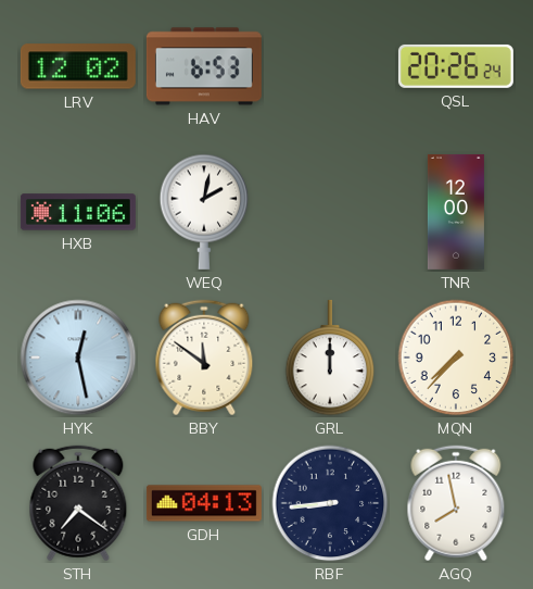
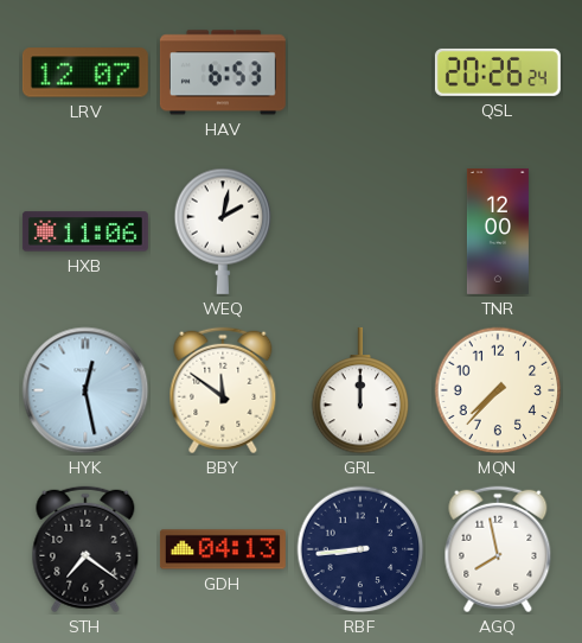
LRV: 12:02 -> 12:07
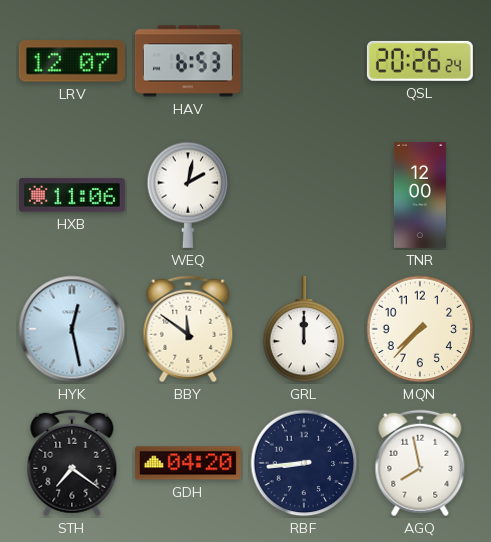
GDH: 04:13 -> 04:20
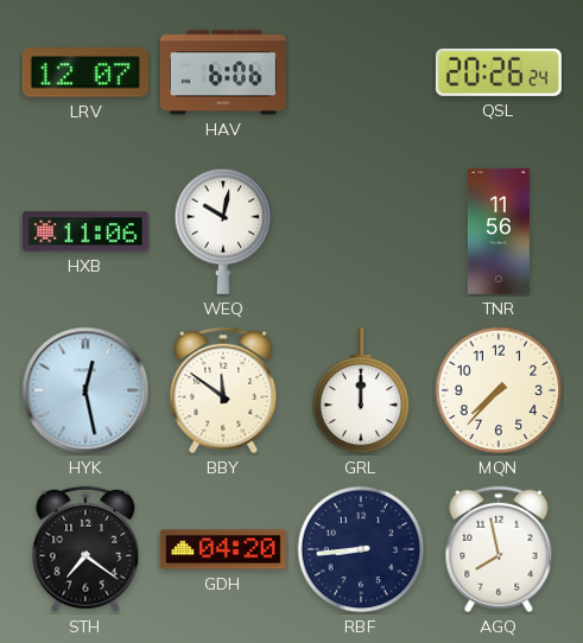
HAV: 6:53 -> 6:06
WEQ: 2:02 -> 10:02
TNR: 12:00 -> 11:56
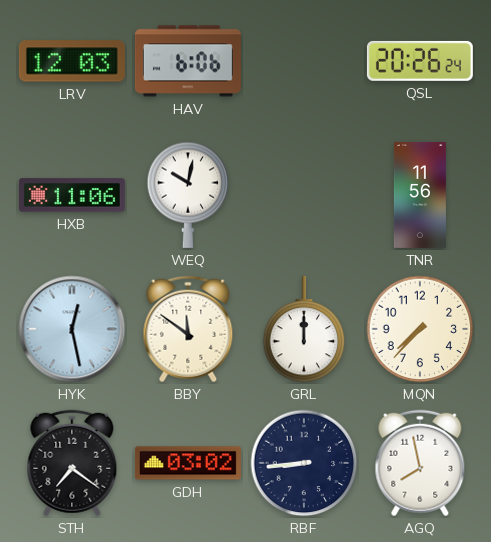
LRV: 12:07 -> 12:03
GDH: 04:20 -> 03:02
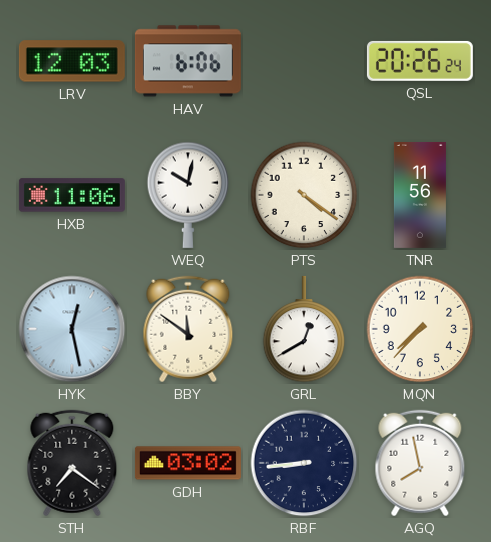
PTS: none -> 4:21
GRL: 12:00 -> 12:40
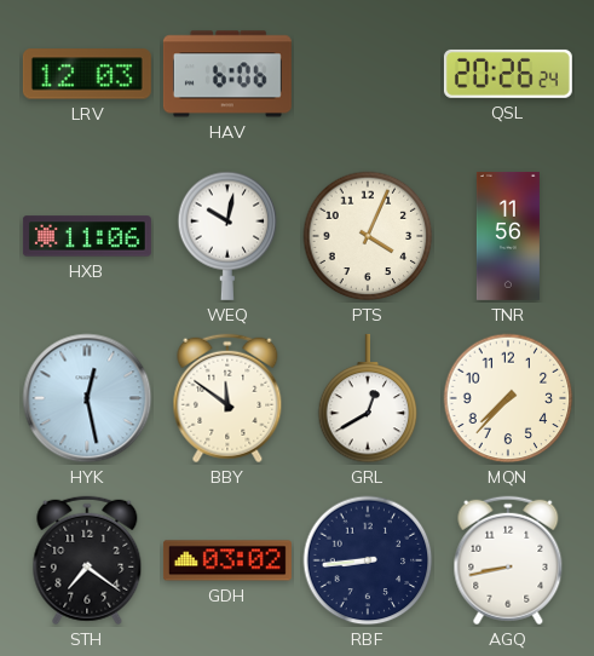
PTS: 4:21 -> 4:04
AGQ: 7:58 -> 8:43
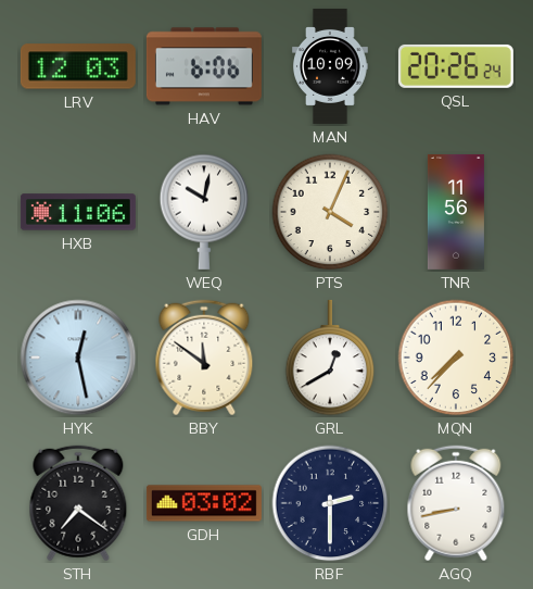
MAN: none -> 10:09
RBF: 8:44 -> 2:30
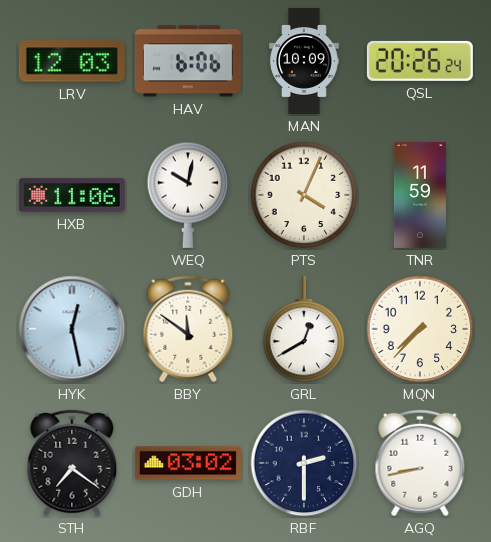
TNR: 11:56 -> 11:59
